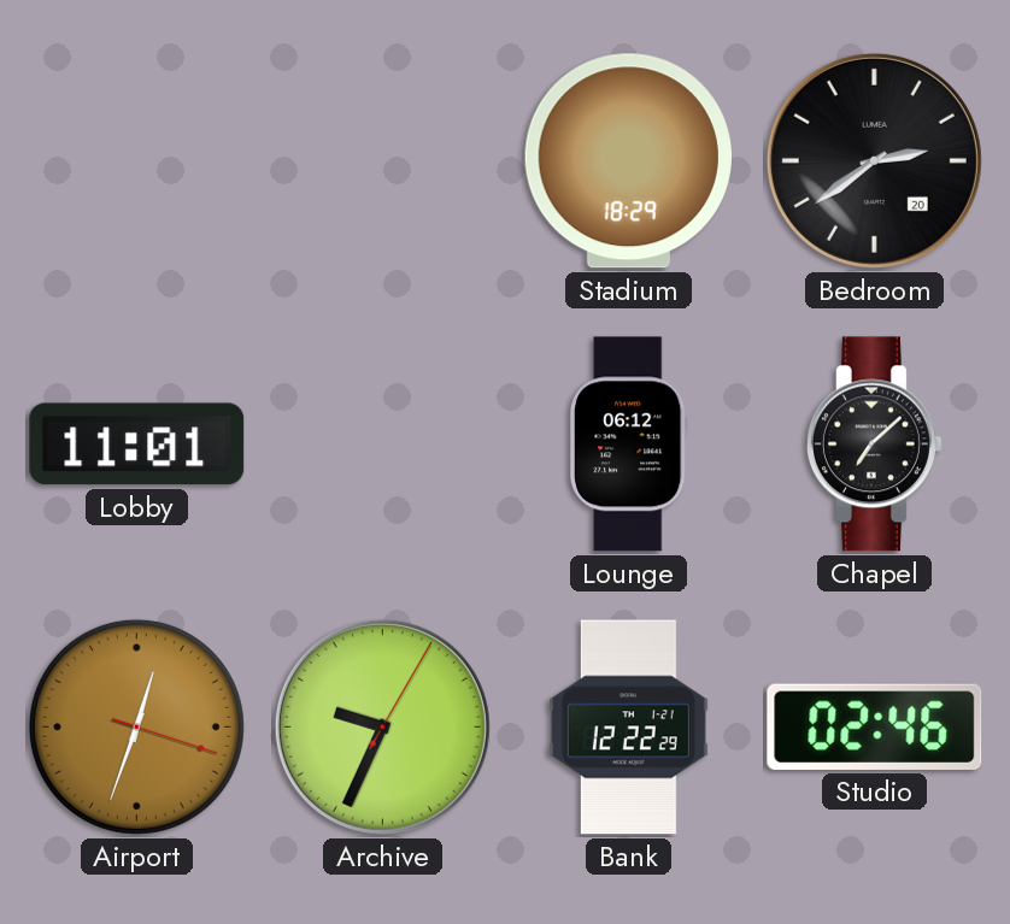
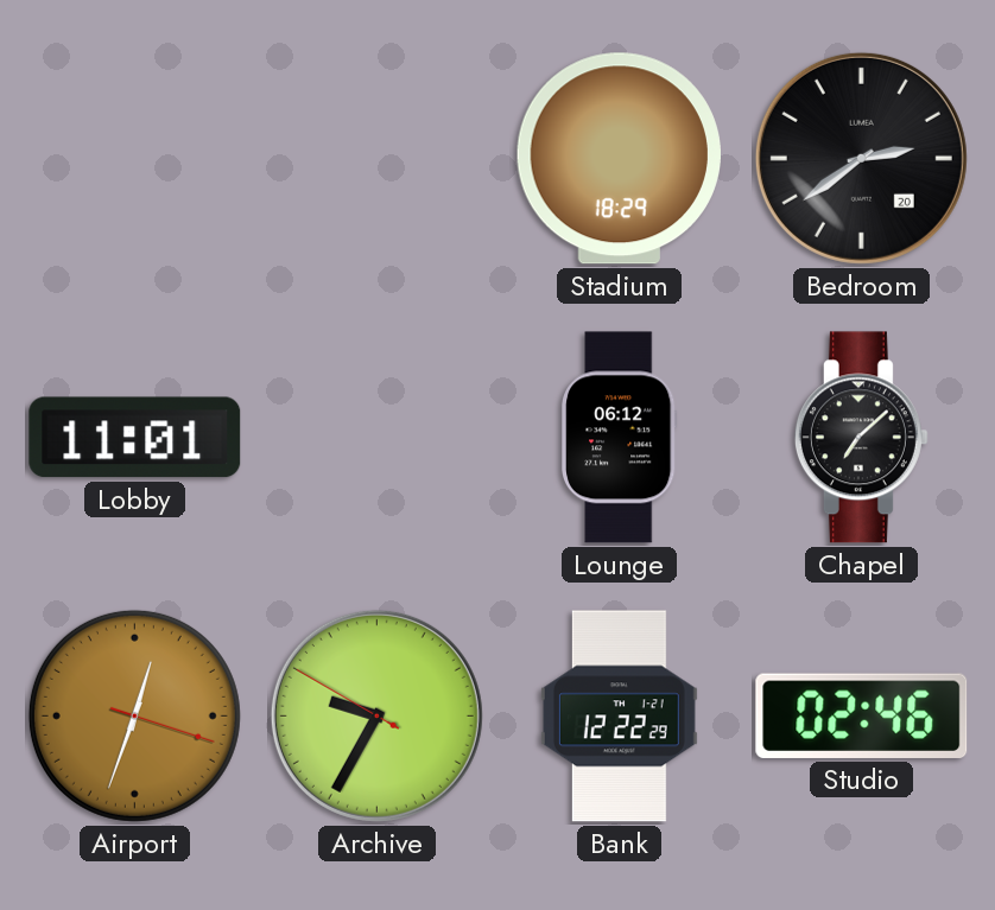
Archive: 9:34:05 -> 9:34:50
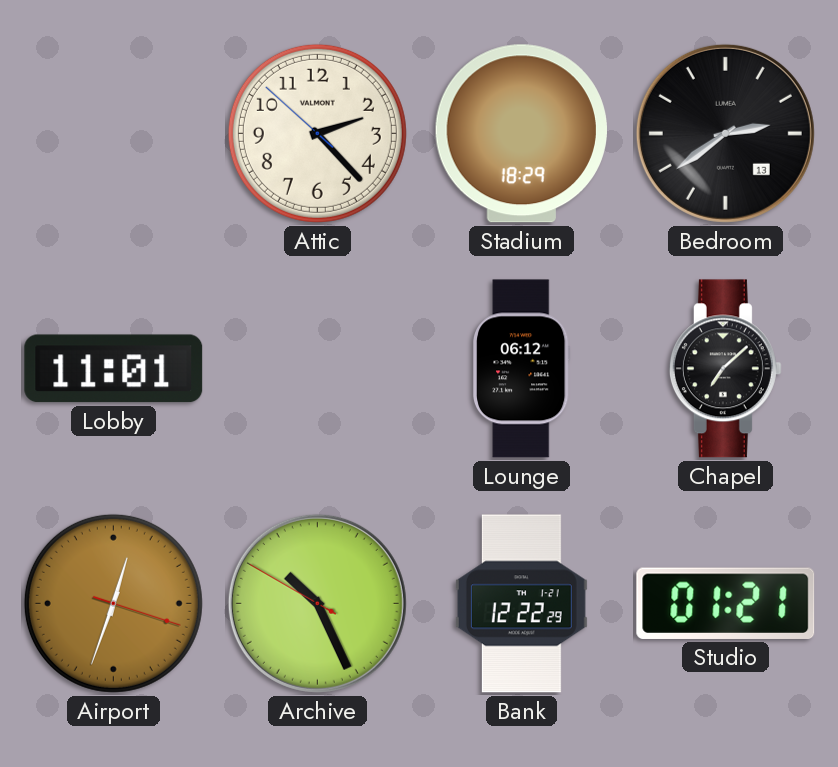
Attic: none -> 2:22
Bedroom date: 20 -> 13
Archive: 9:34 -> 10:25
Studio: 02:46 -> 01:21
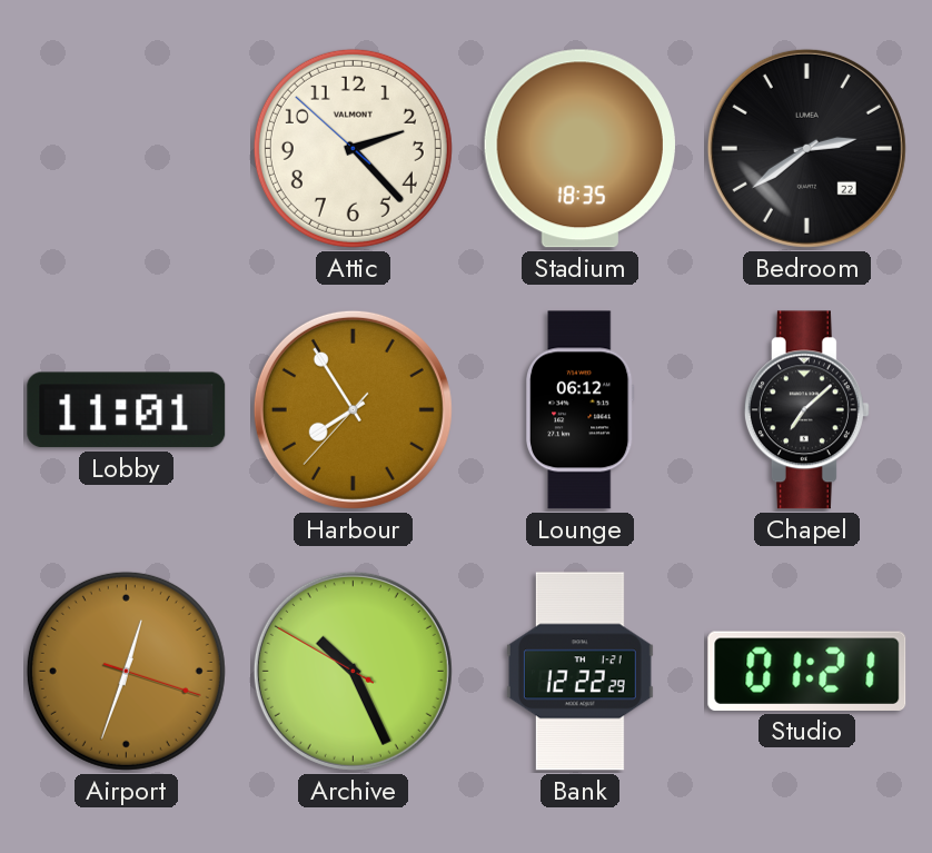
Stadium: 18:29 -> 18:35
Bedroom date: 13 -> 22
Harbour: none -> 7:54
